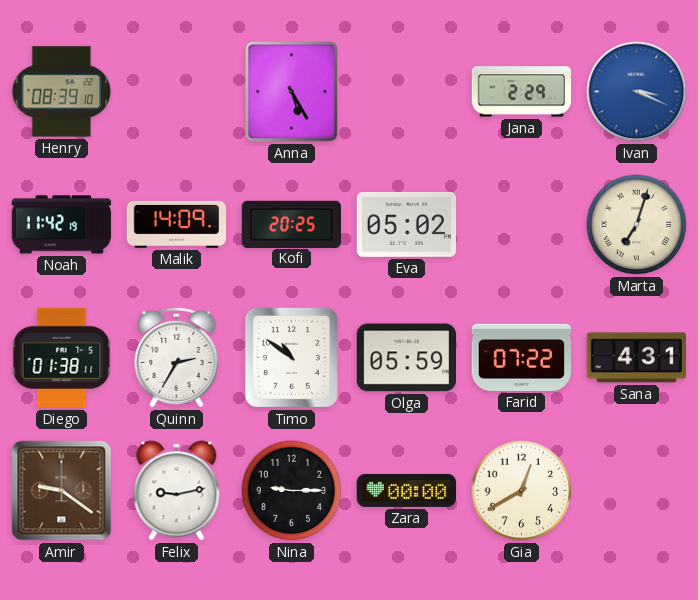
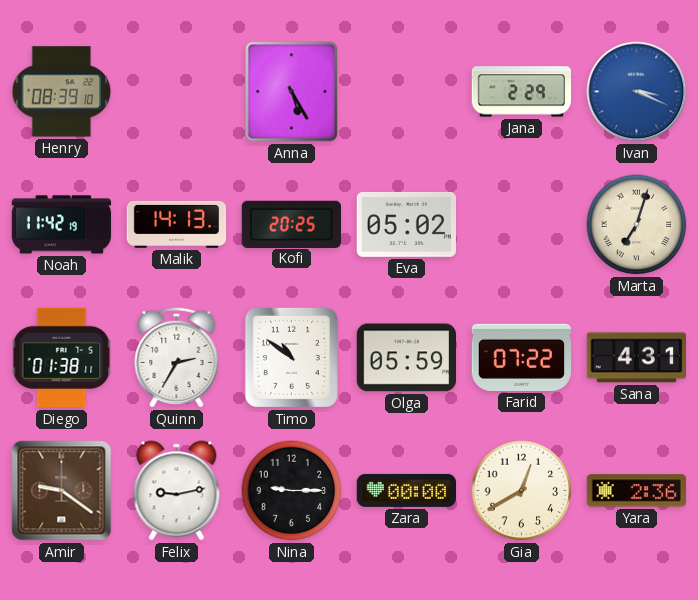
Malik: 14:09 -> 14:13
Yara: none -> 2:36
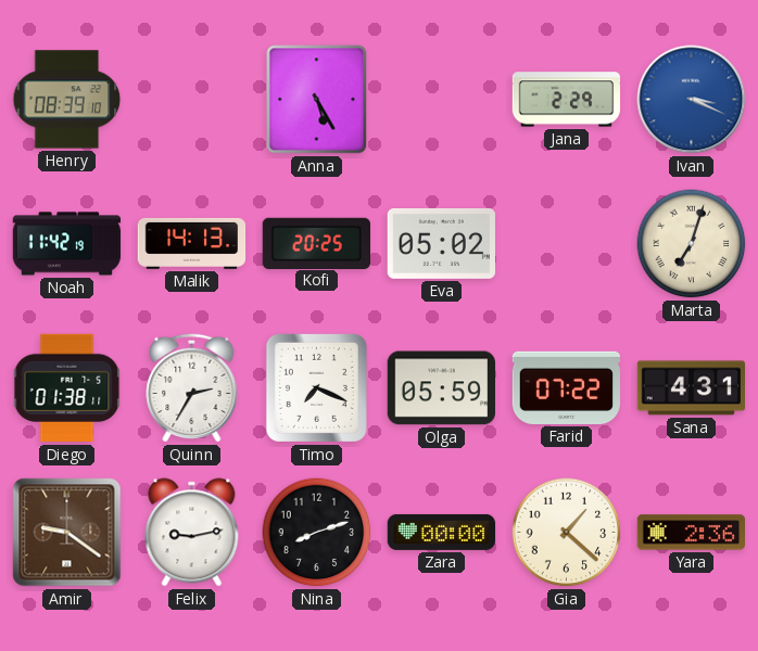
Timo: 10:51 -> 7:19
Nina: 9:15 -> 8:12
Gia: 12:40 -> 1:22
